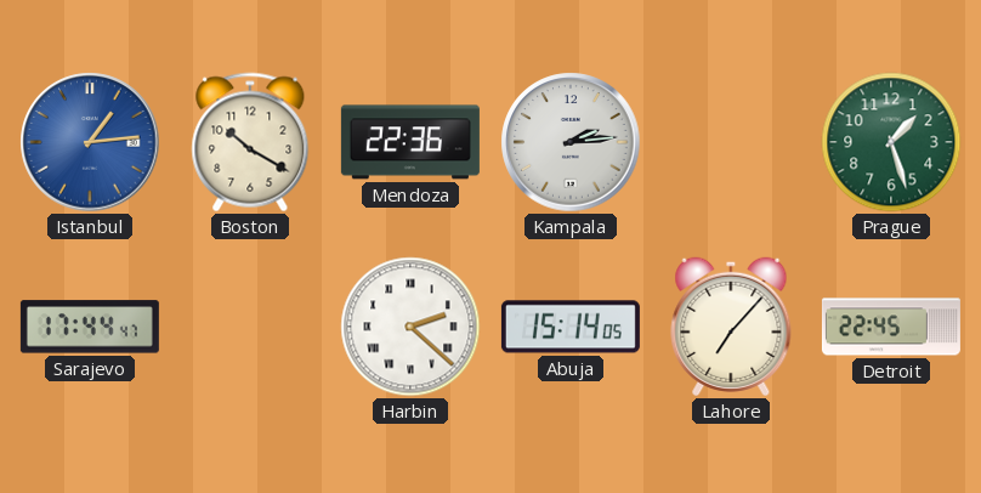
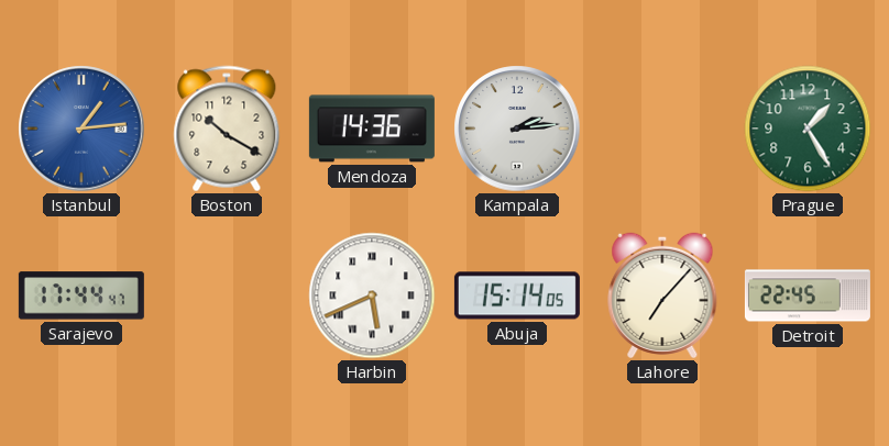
Mendoza: 22:36 -> 14:36
Prague: 1:27 -> 1:25
Harbin: 2:22 -> 5:41
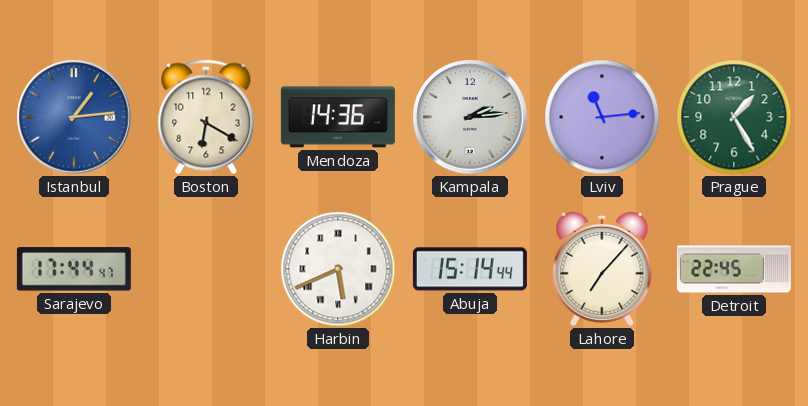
Boston: 10:20 -> 6:20
Lviv: none -> 11:14
Abuja: 15:14:05 -> 15:14:44
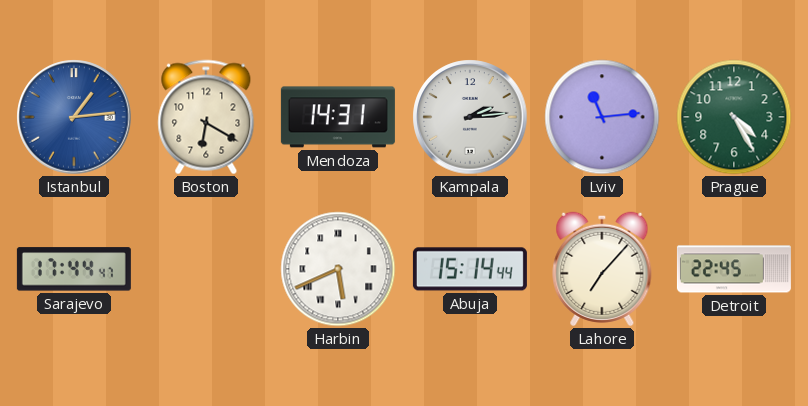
Mendoza: 14:36 -> 14:31
Prague: 1:25 -> 4:25
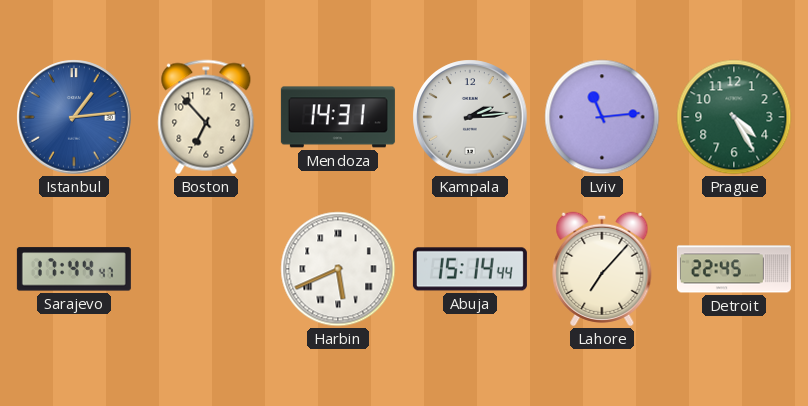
Boston: 6:20 -> 6:53
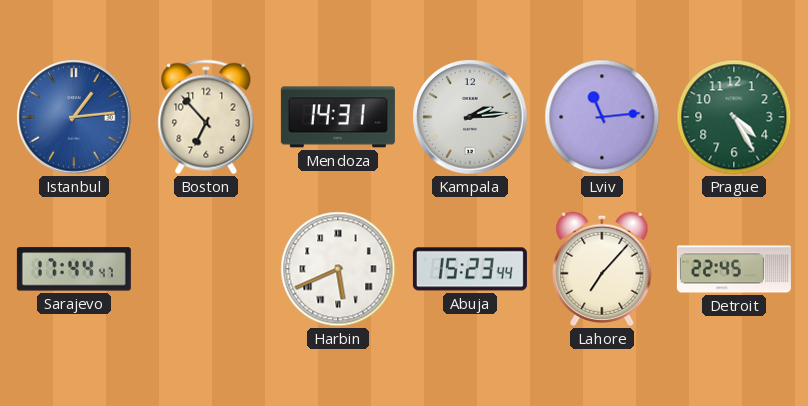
Abuja: 15:14 -> 15:23
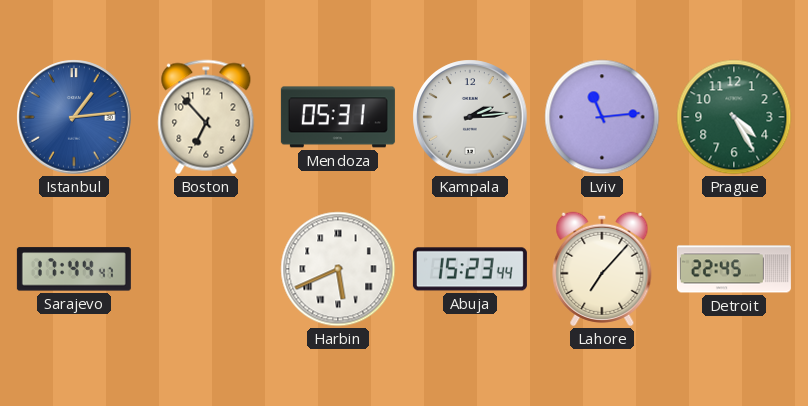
Mendoza: 14:31 -> 05:31
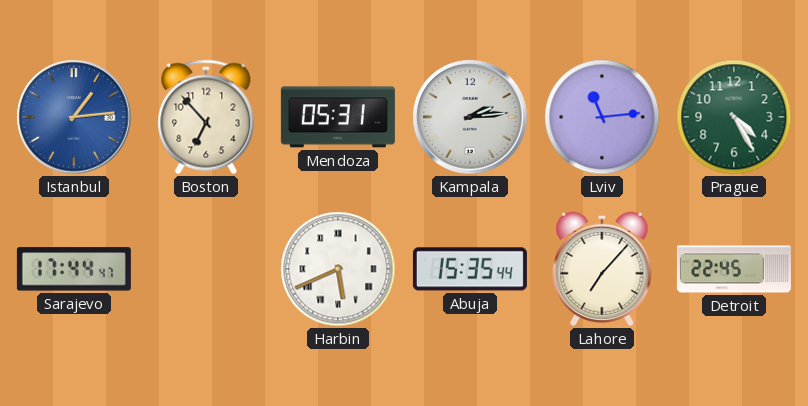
Abuja: 15:23 -> 15:35
